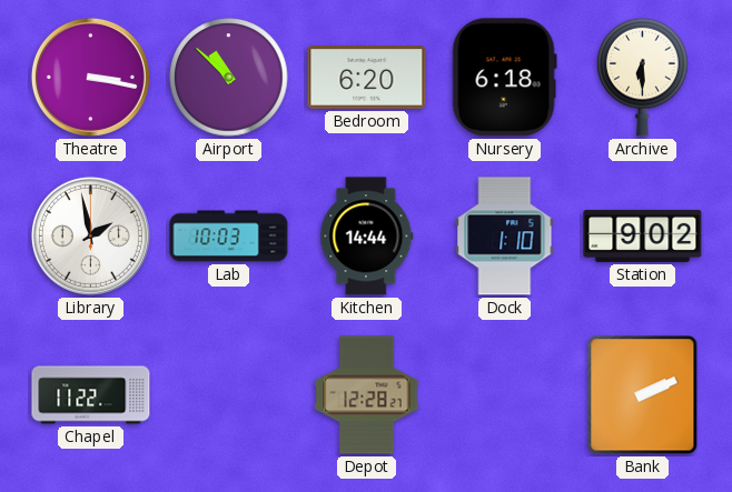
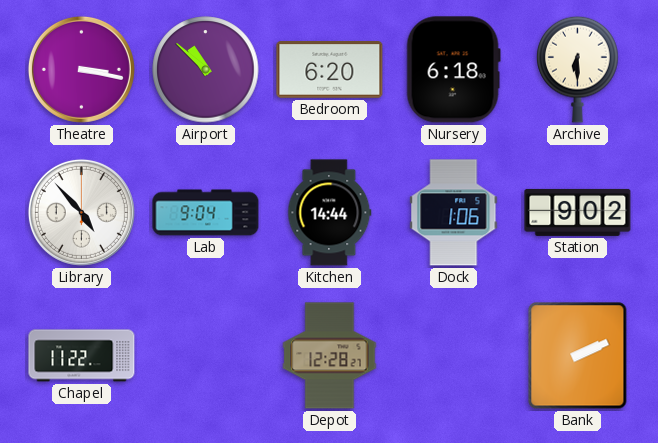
Library: 1:58 -> 4:53
Lab: 10:03 -> 9:04
Dock: 1:10 -> 1:06
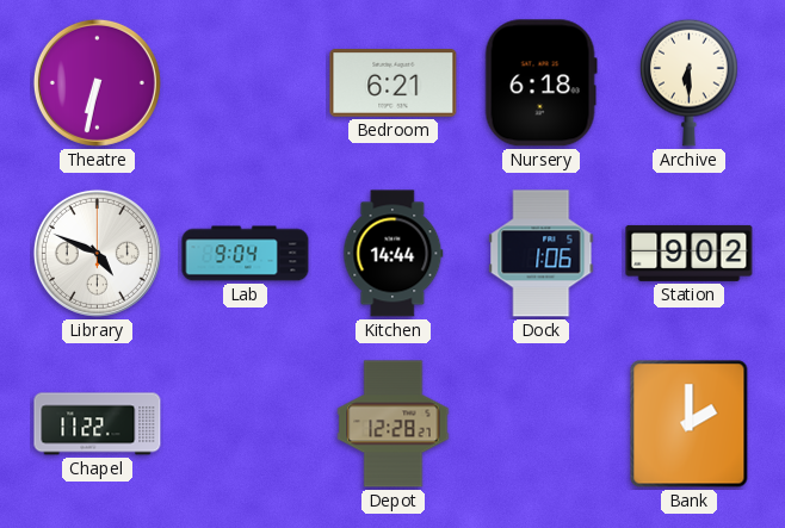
Theatre: 3:17 -> 6:32
Airport: 10:52 -> none
Bedroom: 6:20 -> 6:21
Library: 4:53 -> 4:49
Bank: 2:11 -> 2:00
